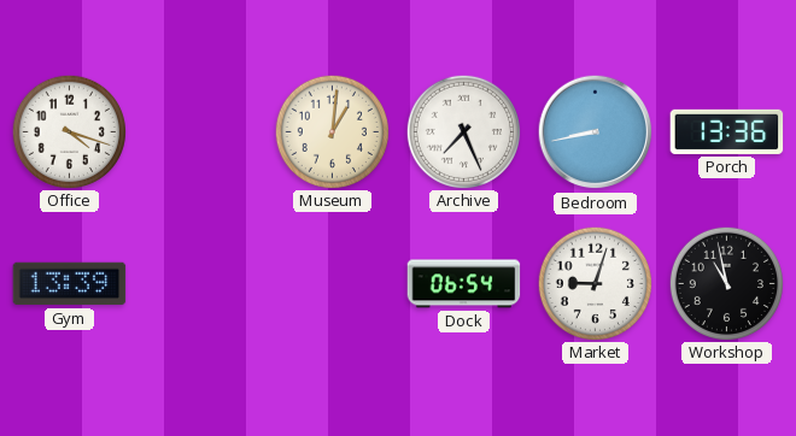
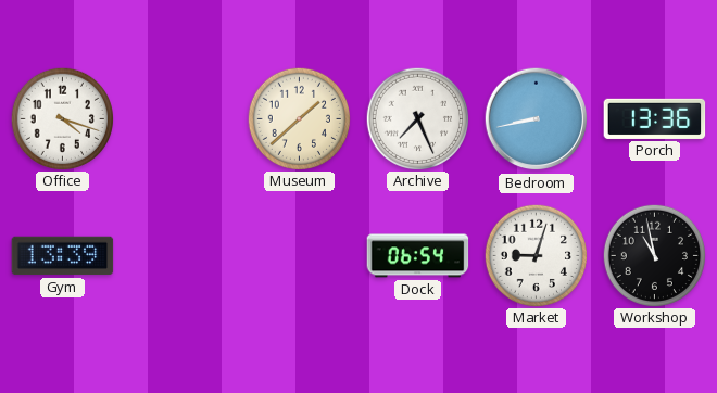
Museum: 1:01 -> 1:38
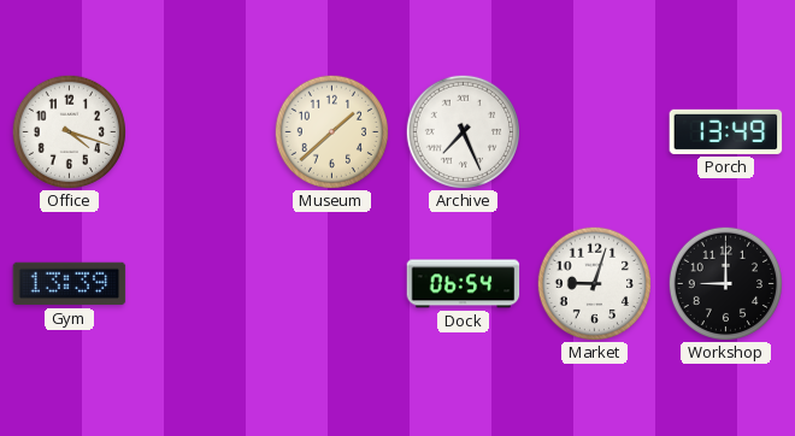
Bedroom: 8:43 -> none
Porch: 13:36 -> 13:49
Workshop: 10:58 -> 9:00
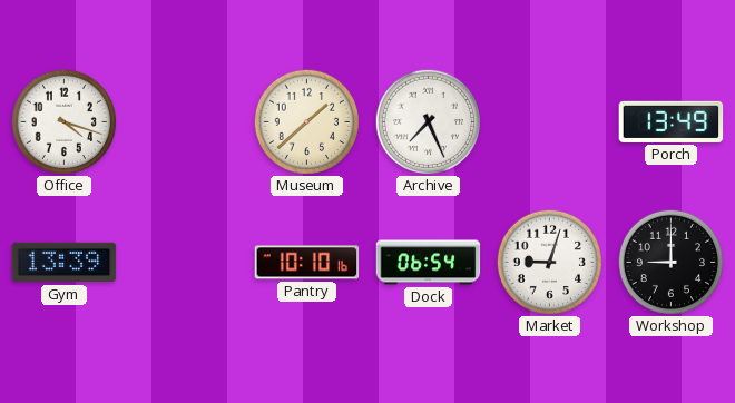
Pantry: none -> 10:10
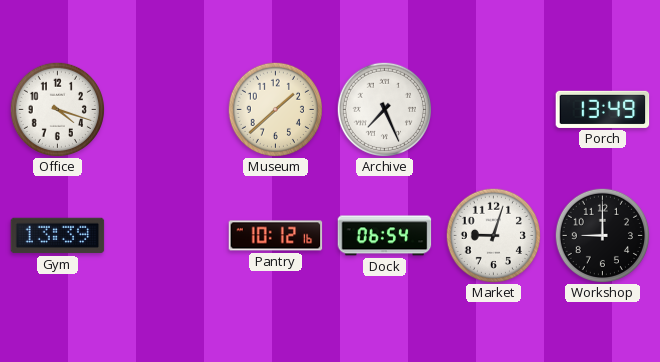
Pantry: 10:10 -> 10:12
